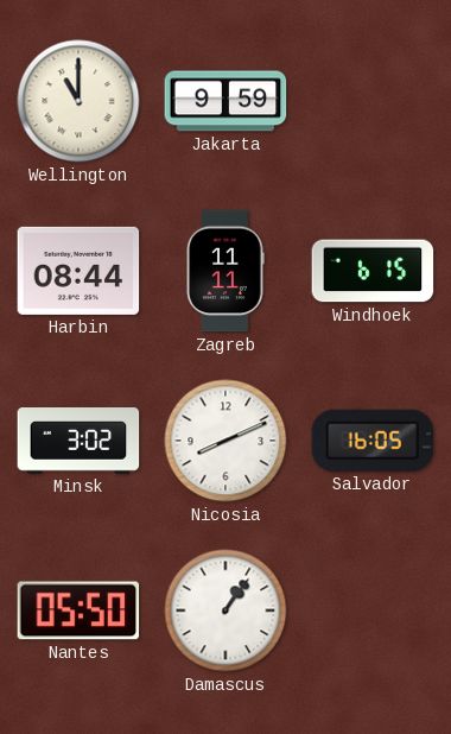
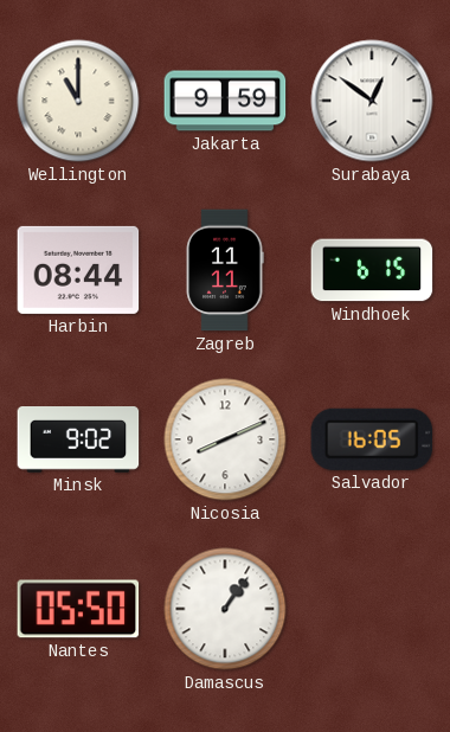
Surabaya: none -> 12:51
Minsk: 3:02 -> 9:02
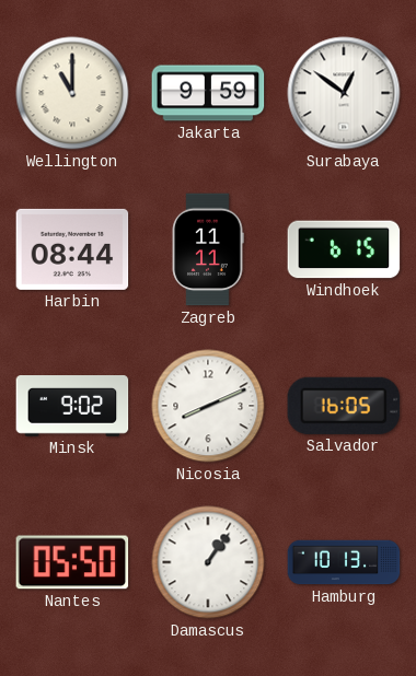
Hamburg: none -> 10:13
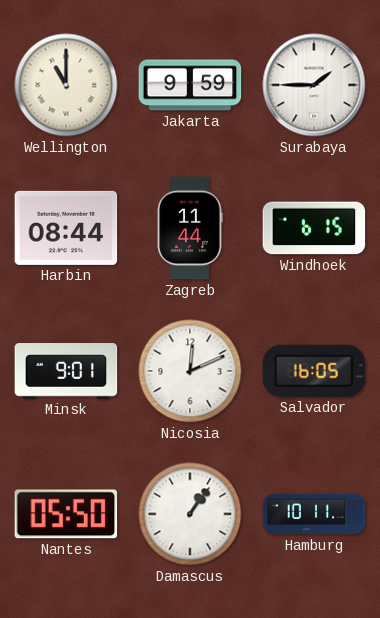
Surabaya: 12:51 -> 1:45
Zagreb: 11:11 -> 11:44
Minsk: 9:02 -> 9:01
Nicosia: 8:11 -> 12:11
Hamburg: 10:13 -> 10:11
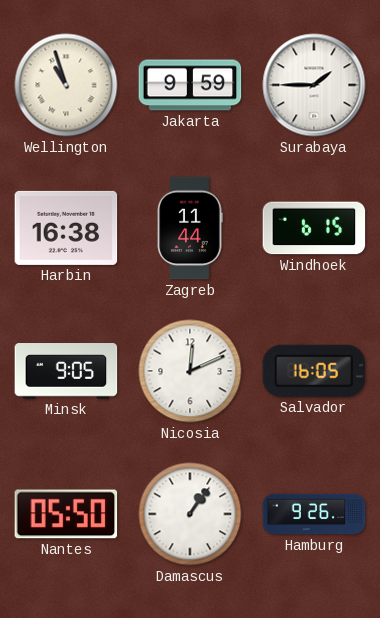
Wellington: 11:00 -> 10:57
Harbin: 08:44 -> 16:38
Minsk: 9:01 -> 9:05
Hamburg: 10:11 -> 9:26
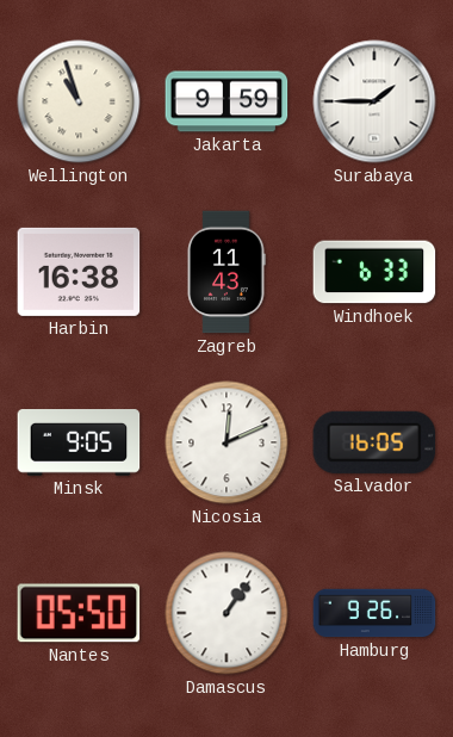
Zagreb: 11:44 -> 11:43
Windhoek: 6:15 -> 6:33
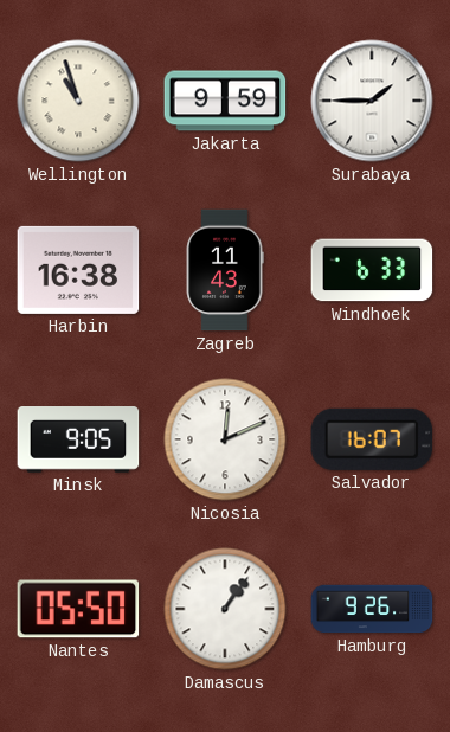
Salvador: 16:05 -> 16:07
